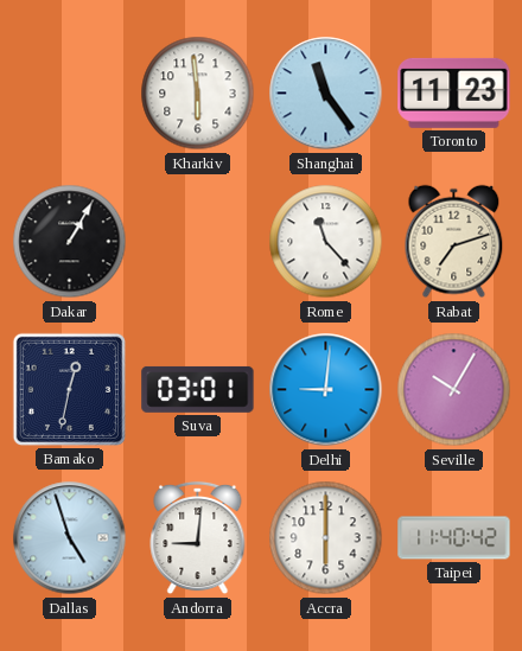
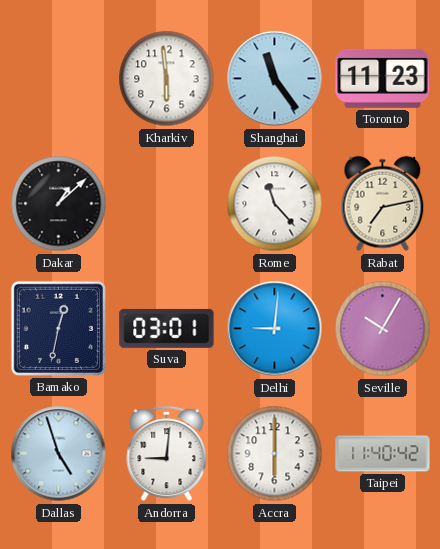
Dakar: 1:05 -> 1:08
Rabat: 7:12 -> 7:13
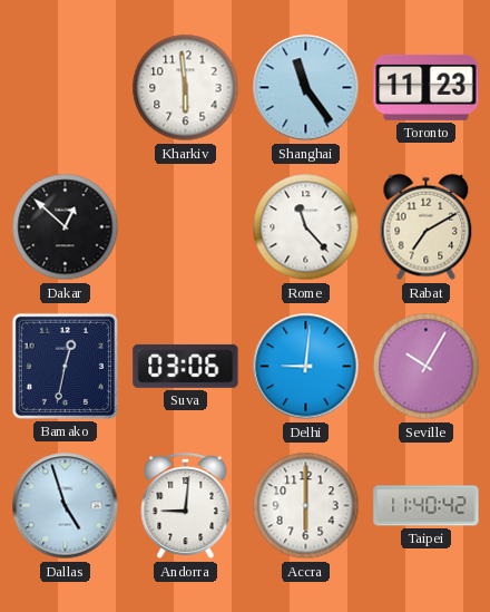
Dakar: 1:08 -> 12:52
Rabat: 7:13 -> 7:10
Suva: 03:01 -> 03:06
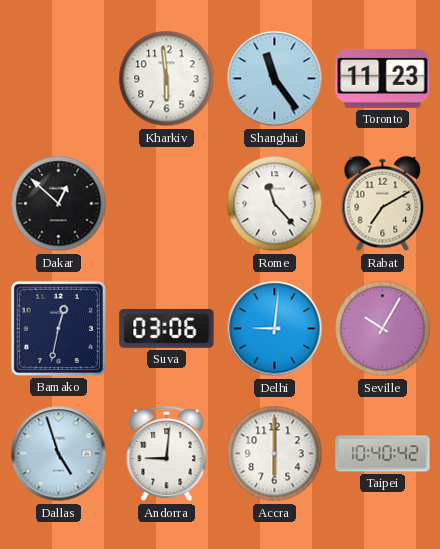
Taipei: 11:40 -> 10:40
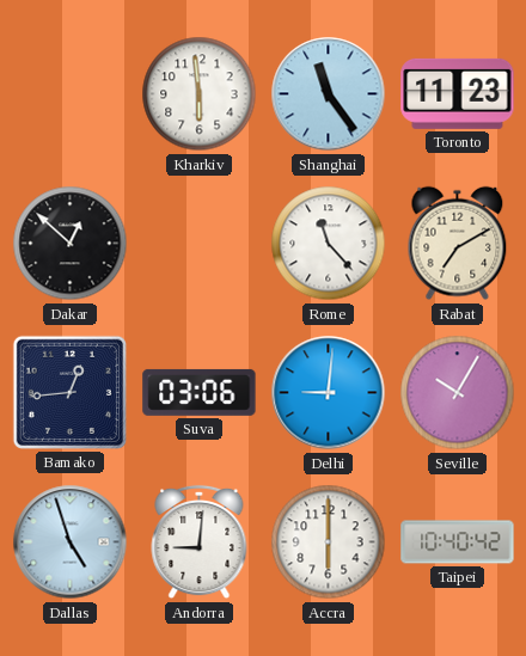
Bamako: 12:32 -> 12:44
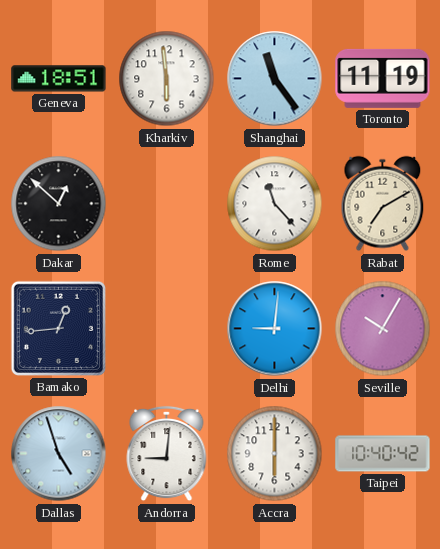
Geneva: none -> 18:51
Toronto: 11:23 -> 11:19
Suva: 03:06 -> none
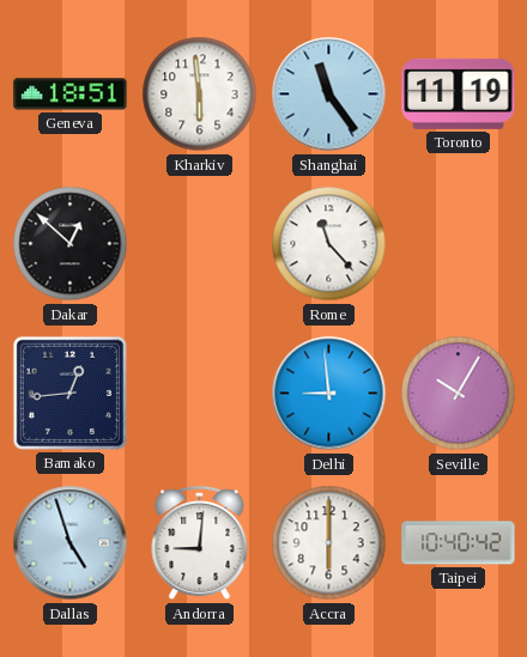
Rabat: 7:10 -> none
Delhi: 9:01 -> 8:59
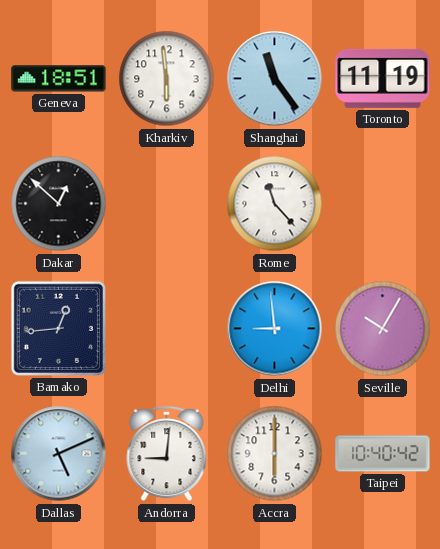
Dallas: 4:57 -> 5:11
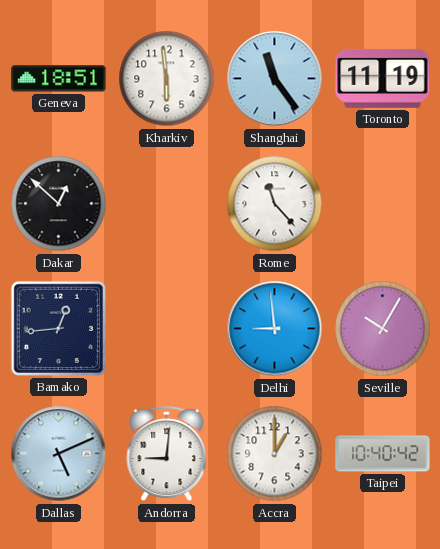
Accra: 6:00 -> 1:00
